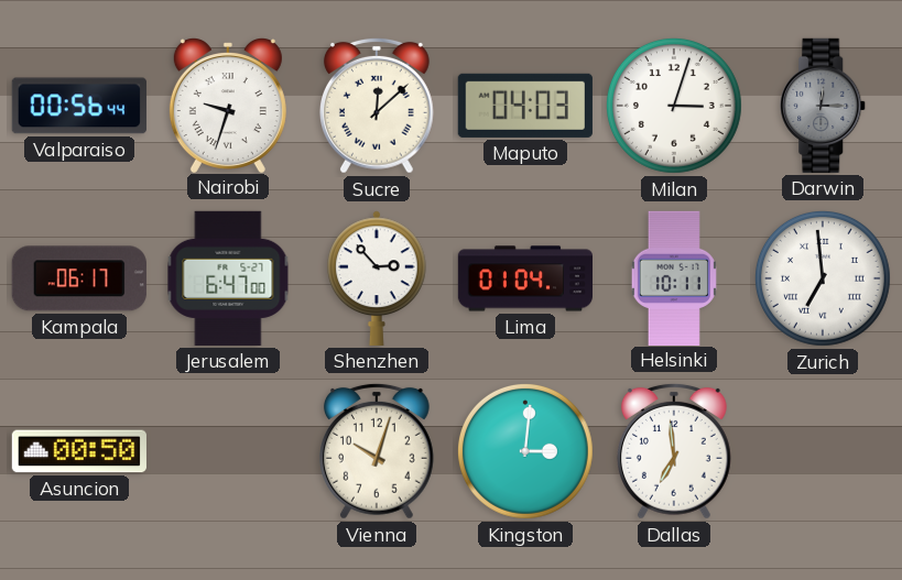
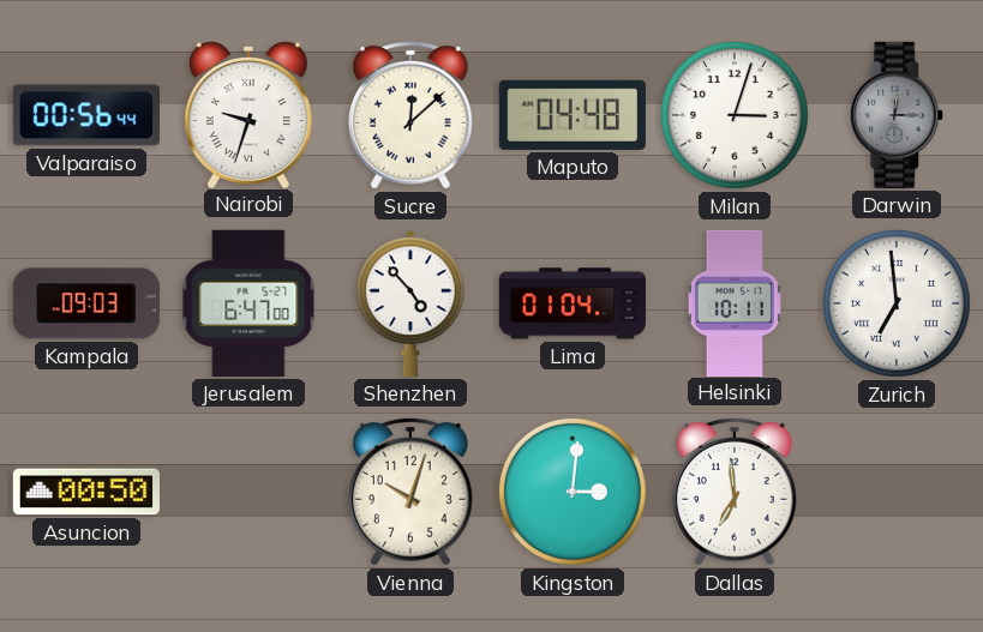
Maputo: 04:03 -> 04:48
Kampala: 06:17 -> 09:03
Shenzhen: 2:53 -> 4:53
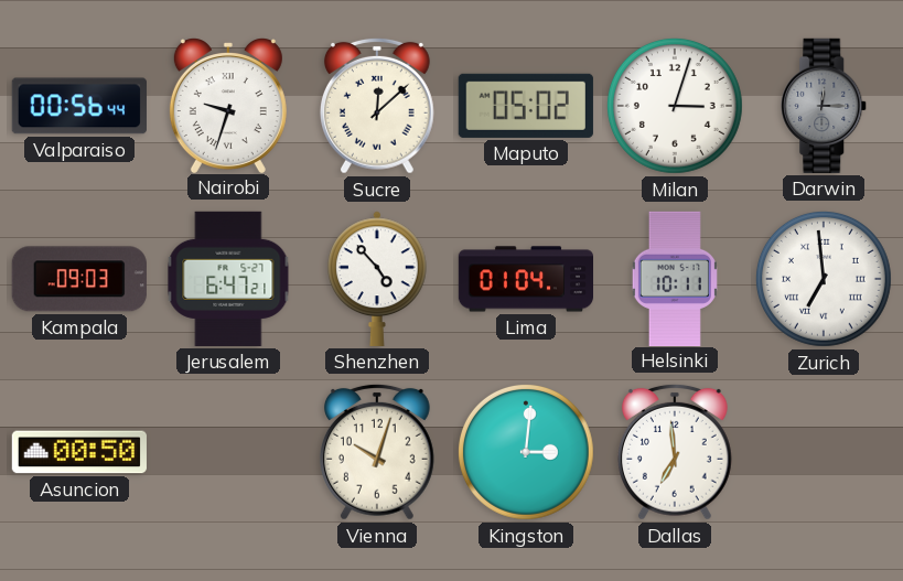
Maputo: 04:48 -> 05:02
Jerusalem: 6:47:00 -> 6:47:21
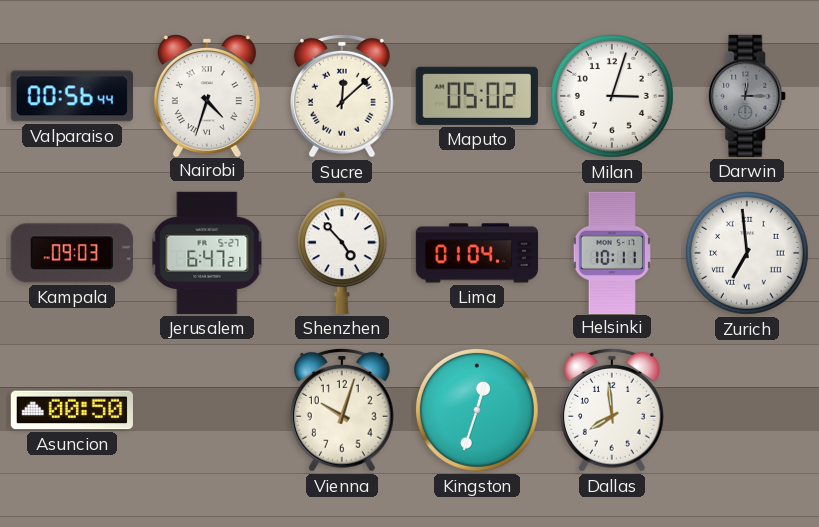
Nairobi: 9:33 -> 4:33
Kingston: 3:01 -> 12:33
Dallas: 6:59 -> 7:59
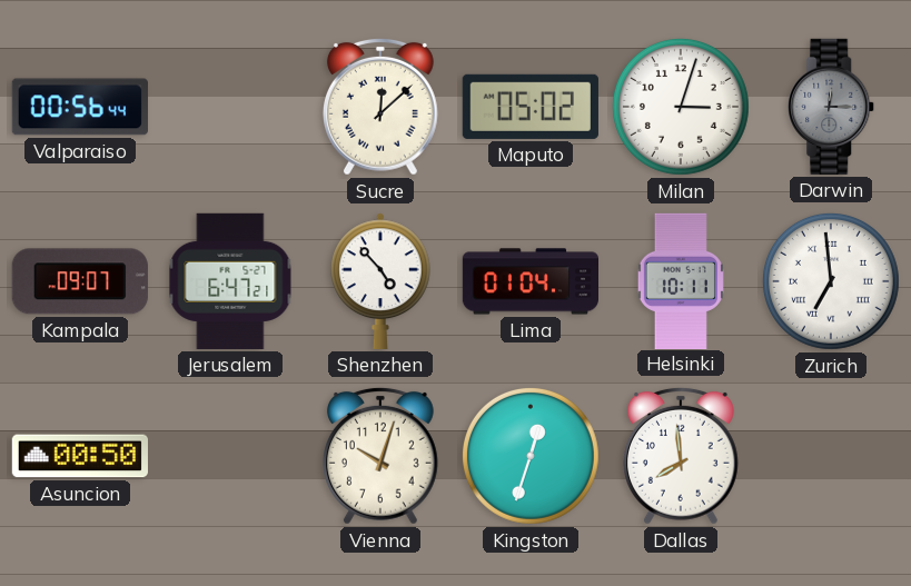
Nairobi: 4:33 -> none
Kampala: 09:03 -> 09:07
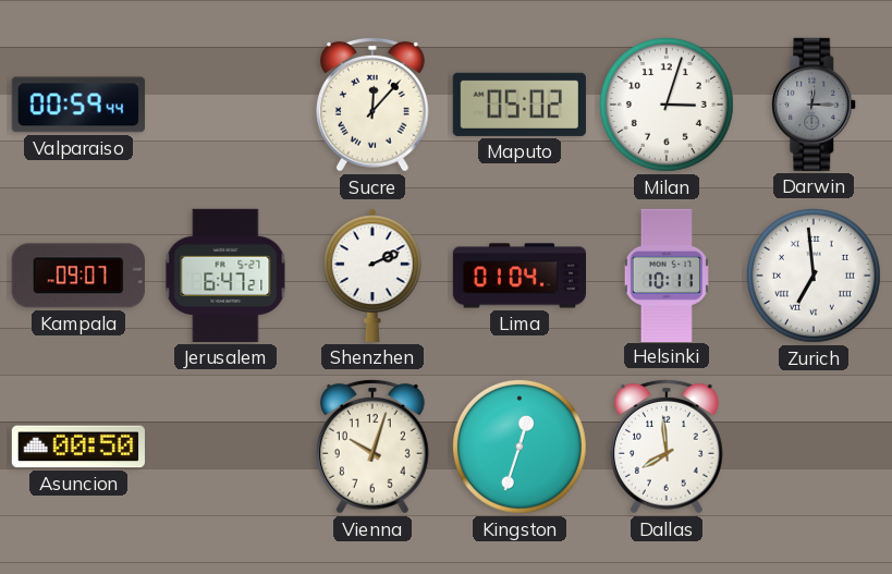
Valparaiso: 00:56 -> 00:59
Sucre: 12:08 -> 12:07
Shenzhen: 4:53 -> 2:11
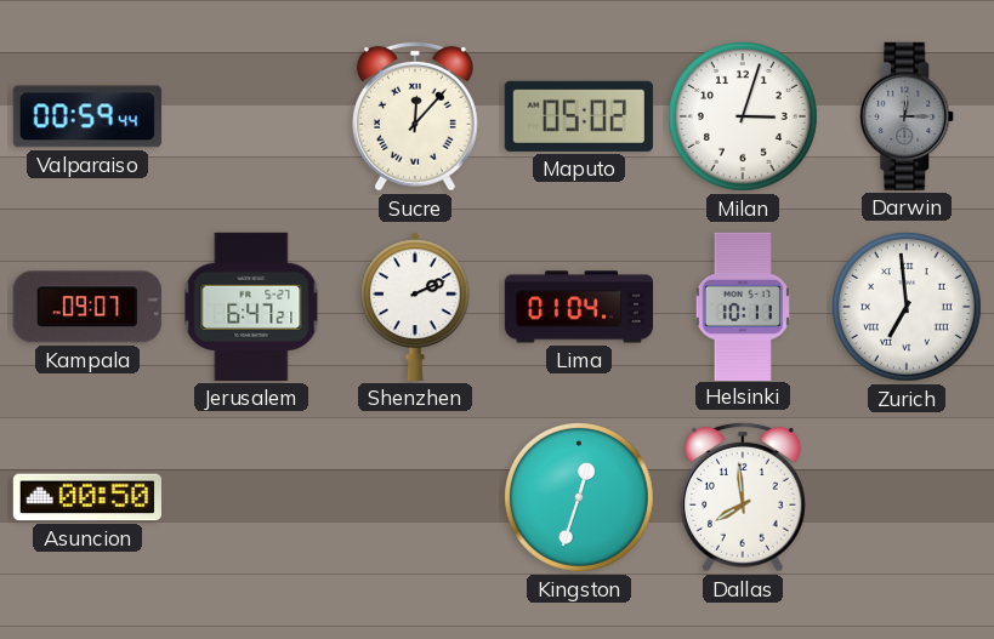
Vienna: 10:03 -> none
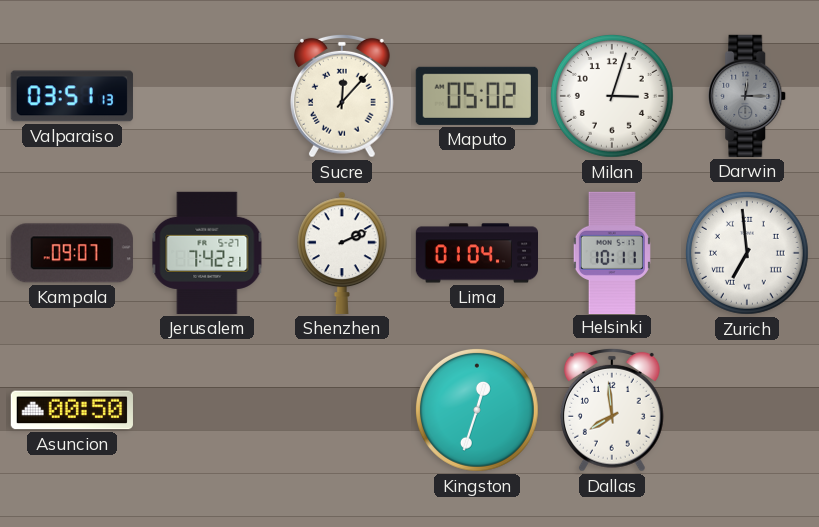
Valparaiso: 00:59 -> 03:51
Jerusalem: 6:47 -> 7:42
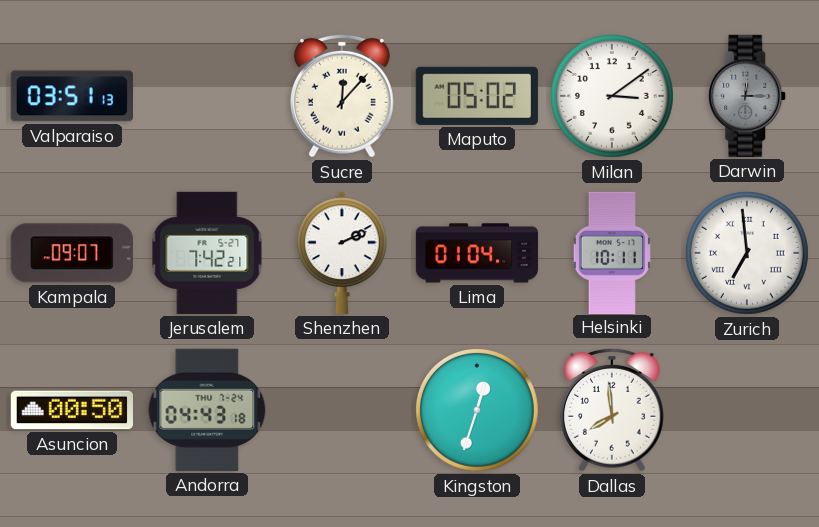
Milan: 3:03 -> 3:09
Andorra: none -> 04:43
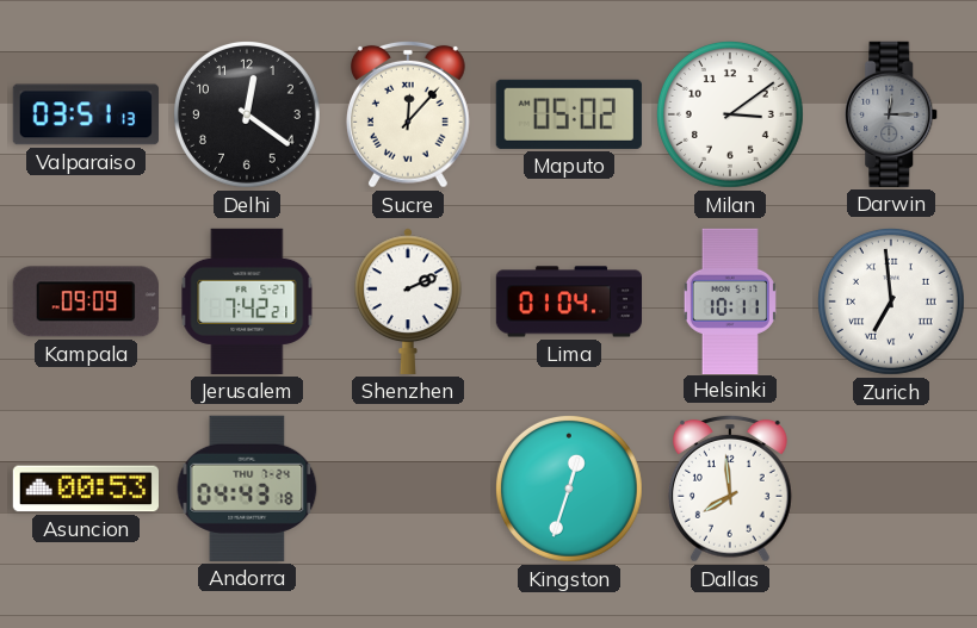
Delhi: none -> 12:21
Kampala: 09:07 -> 09:09
Asuncion: 00:50 -> 00:53
